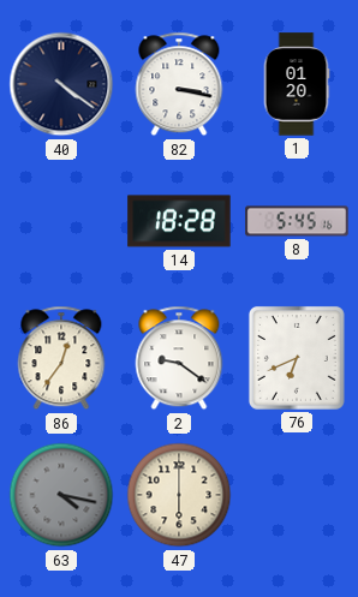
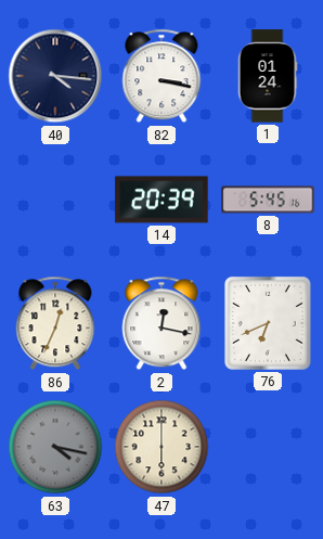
40: 4:21 -> 4:16
1: 01:20 -> 01:24
14: 18:28 -> 20:39
86: 12:36 -> 12:34
2: 9:21 -> 12:17
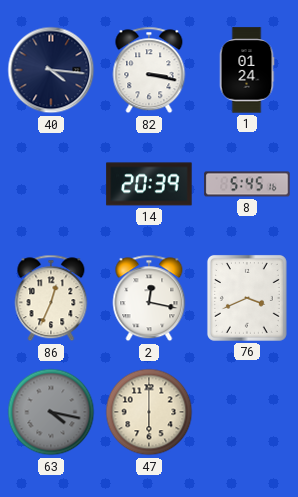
76: 6:41 -> 3:41
